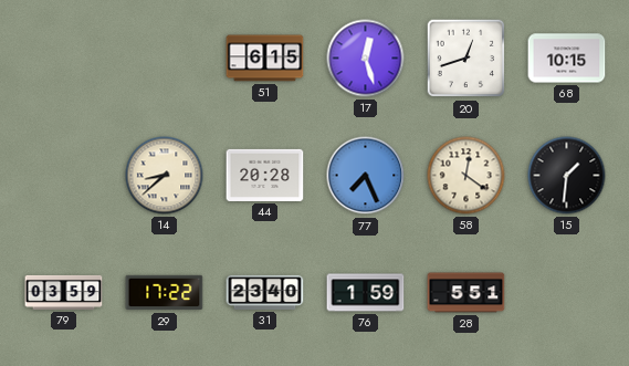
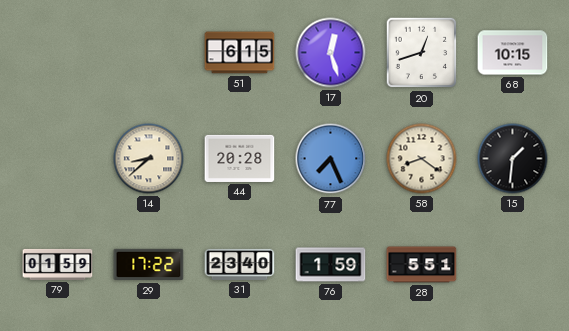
58: 12:21 -> 8:21
79: 03:59 -> 01:59
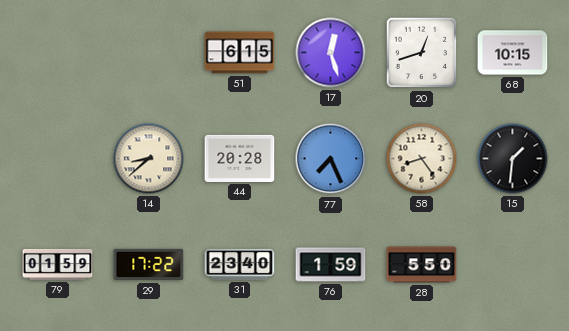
58: 8:21 -> 8:24
28: 5:51 -> 5:50
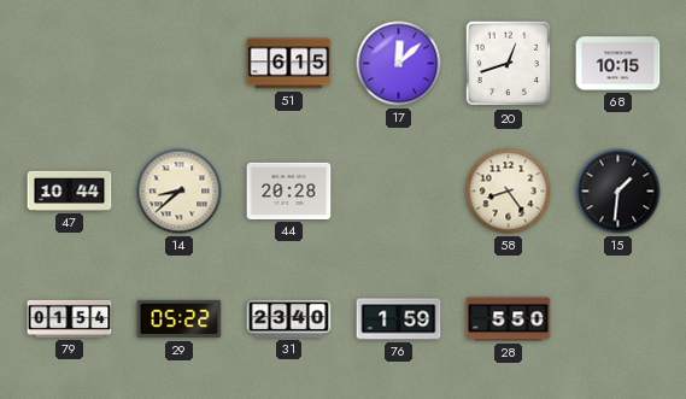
17: 12:27 -> 12:08
47: none -> 10:44
77: 7:26 -> none
79: 01:59 -> 01:54
29: 17:22 -> 05:22
